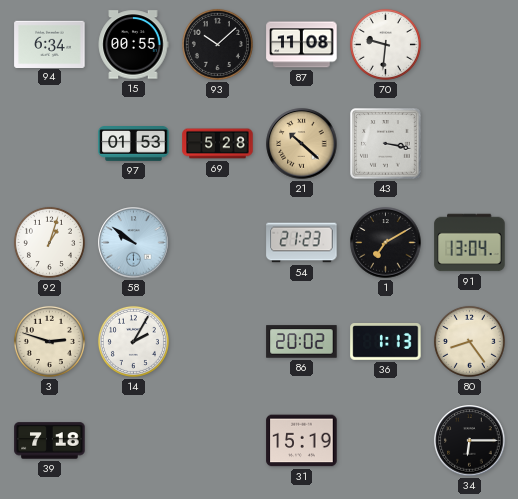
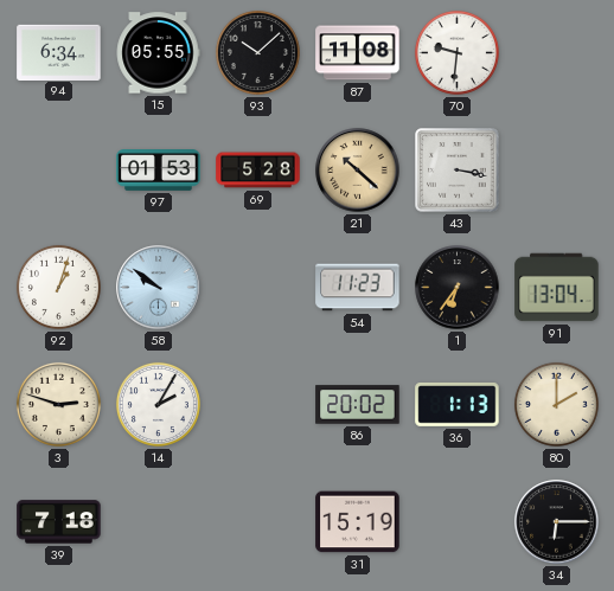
15: 00:55 -> 05:55
54: 21:23 -> 11:23
1: 7:10 -> 6:36
80: 8:24 -> 2:00
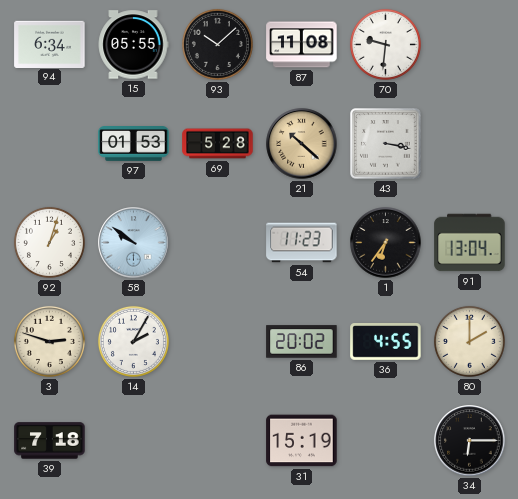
36: 1:13 -> 4:55
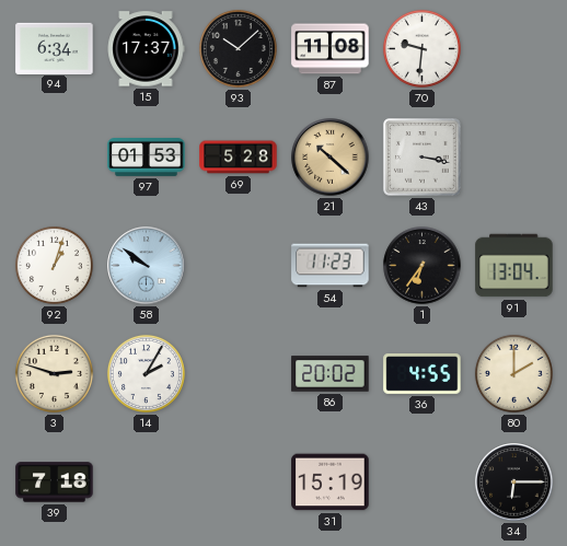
15: 05:55 -> 17:37
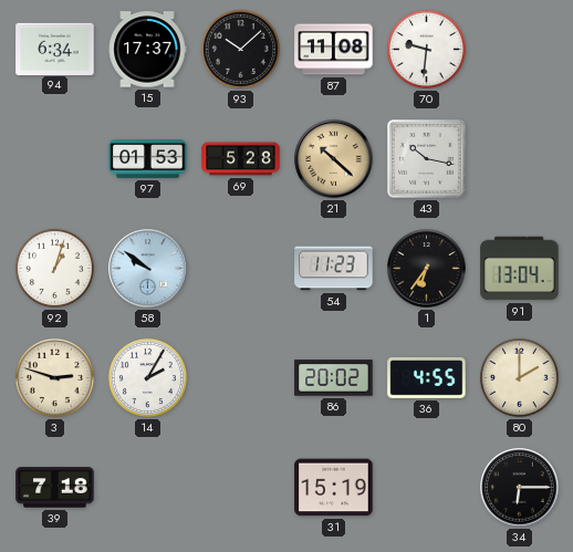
43: 3:17 -> 10:17
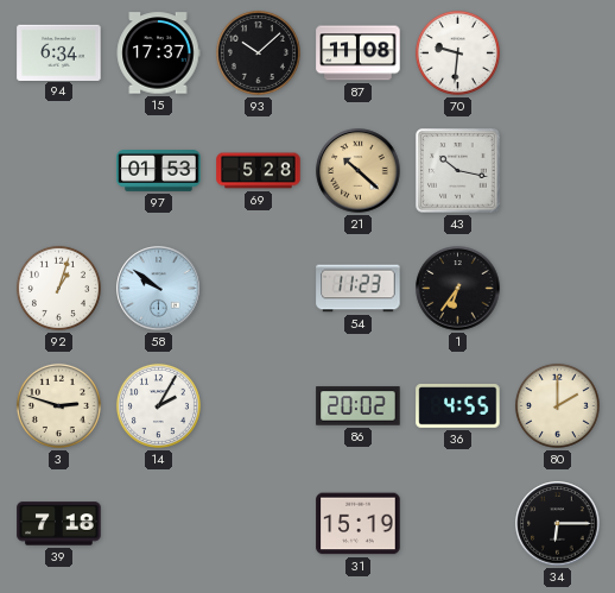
91: 13:04 -> none
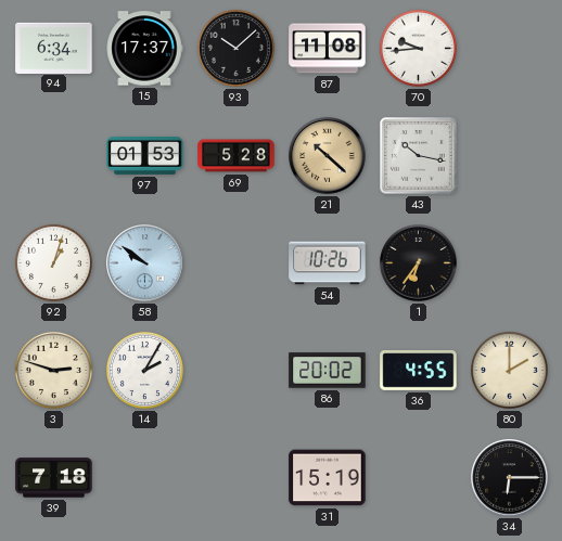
70: 9:31 -> 9:44
54: 11:23 -> 10:26
